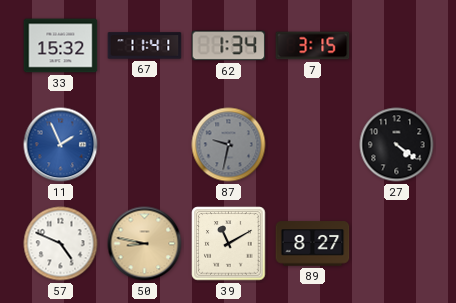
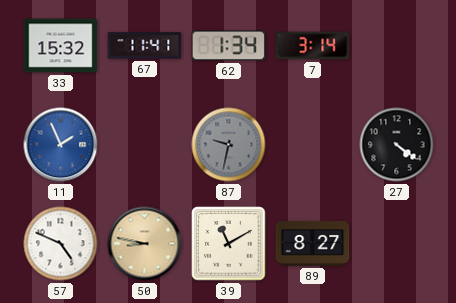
7: 3:15 -> 3:14
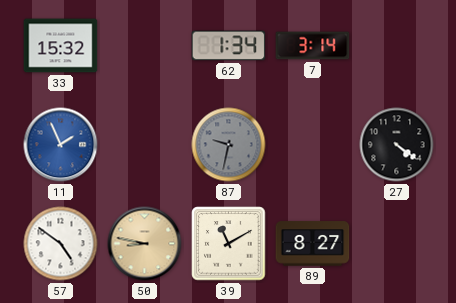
67: 11:41 -> none
57: 4:49 -> 4:51
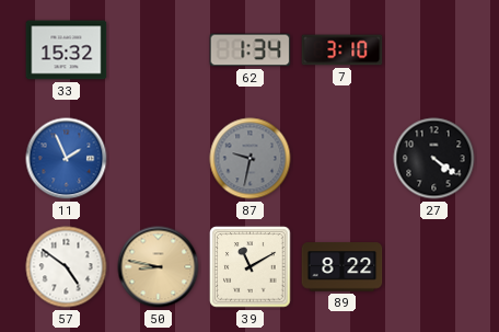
7: 3:14 -> 3:10
89: 8:27 -> 8:22
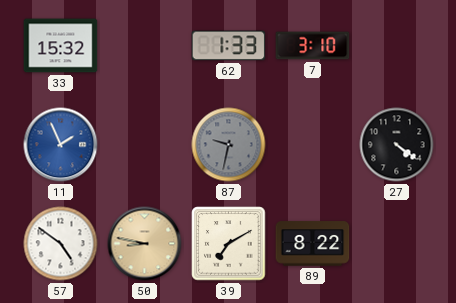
62: 1:34 -> 1:33
39: 11:10 -> 7:10
